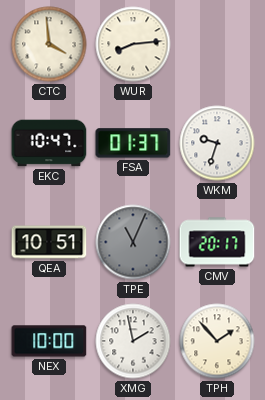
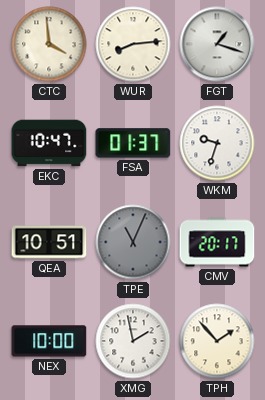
FGT: none -> 1:18
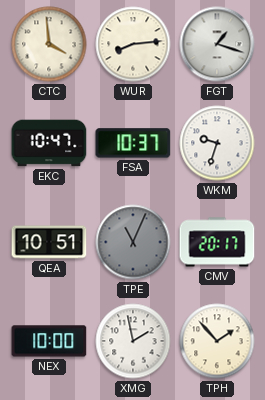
FSA: 01:37 -> 10:37
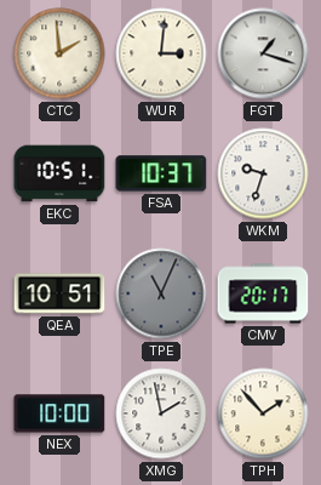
CTC: 3:59 -> 1:59
WUR: 8:14 -> 3:01
EKC: 10:47 -> 10:51
